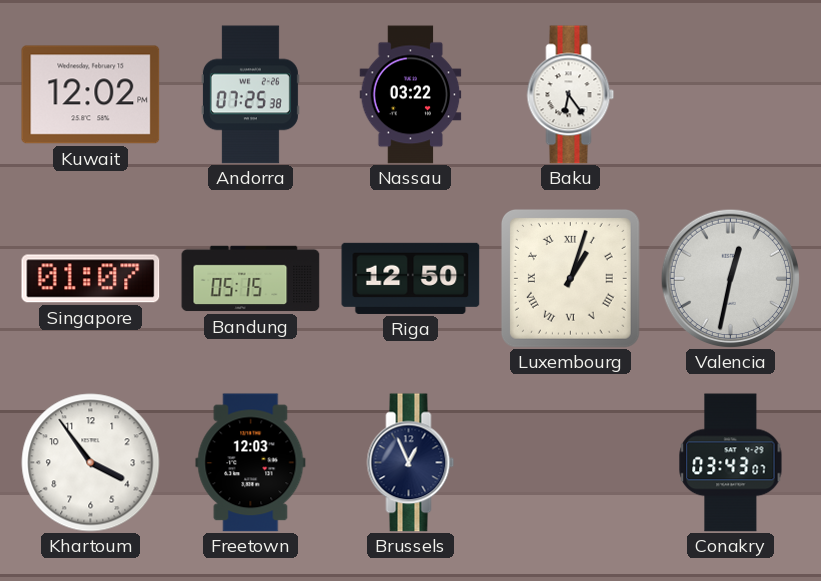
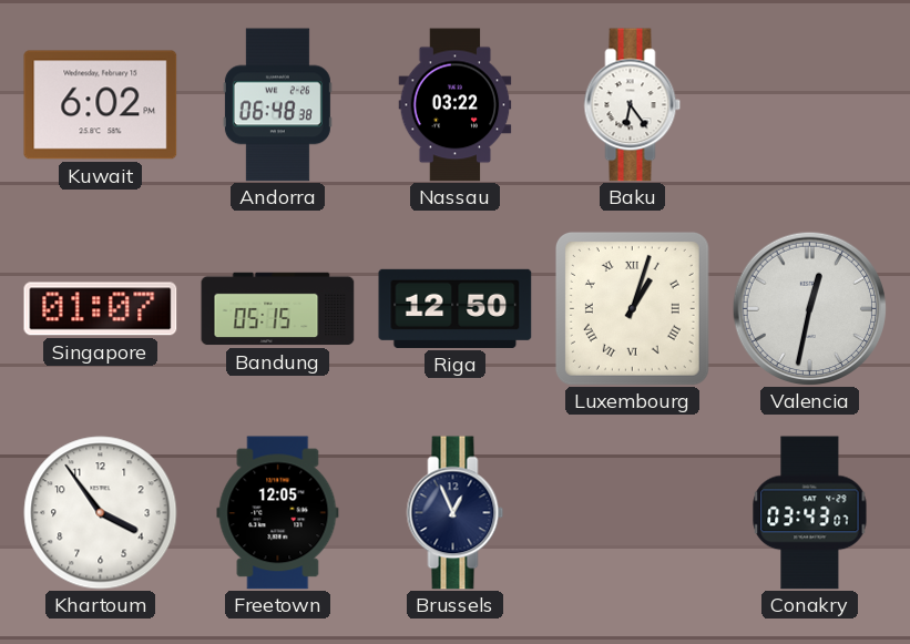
Kuwait: 12:02 -> 6:02
Andorra: 07:25 -> 06:48
Freetown: 12:03 -> 12:05
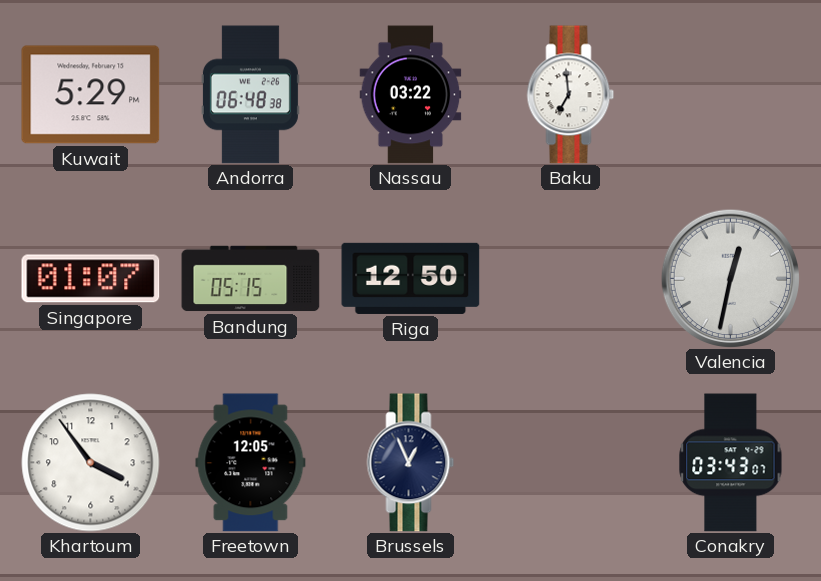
Kuwait: 6:02 -> 5:29
Baku: 6:24 -> 6:59
Luxembourg: 1:03 -> none
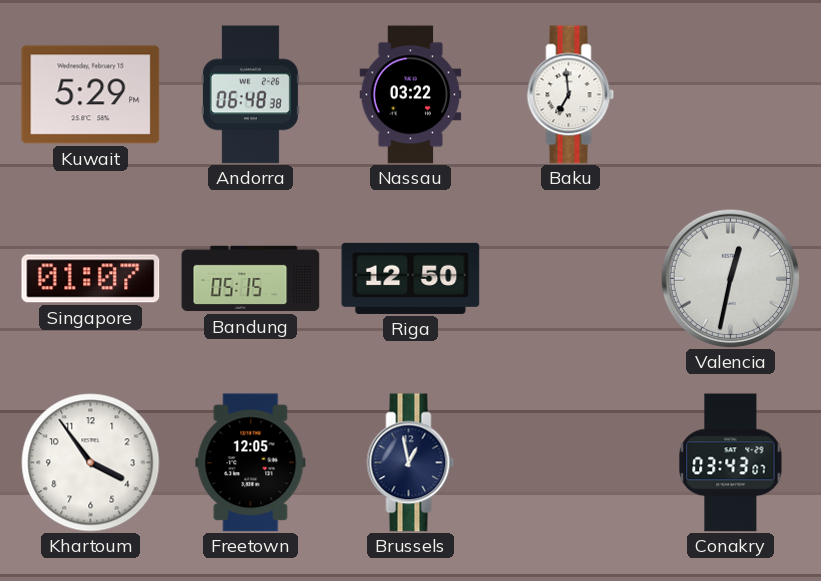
Brussels: 12:56 -> 12:58
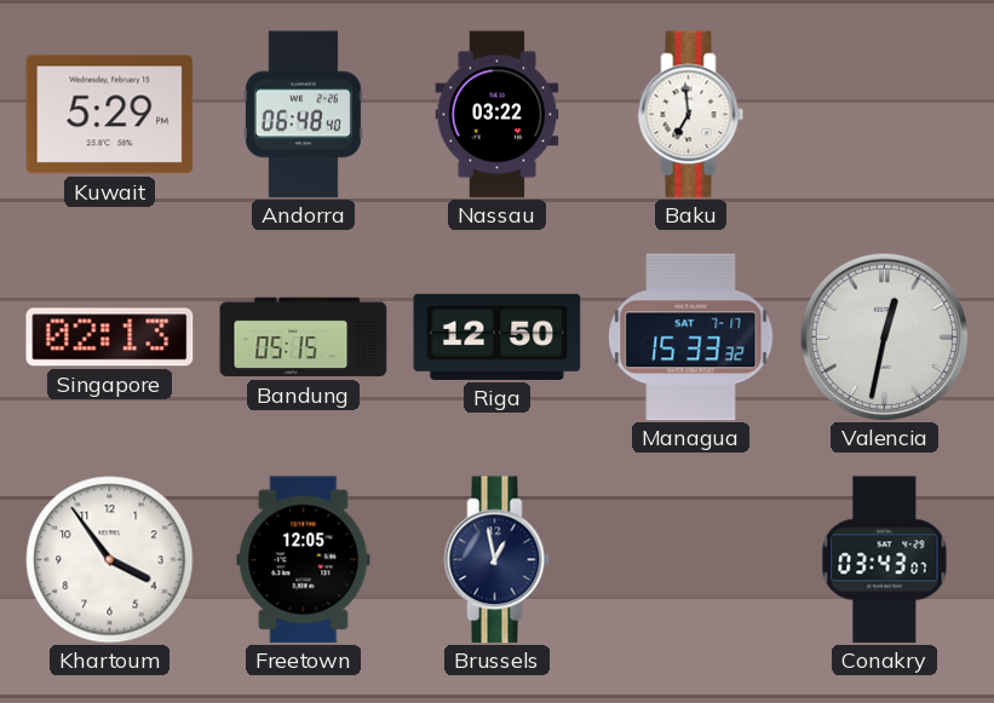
Andorra: 06:48:38 -> 06:48:40
Singapore: 01:07 -> 02:13
Managua: none -> 15:33
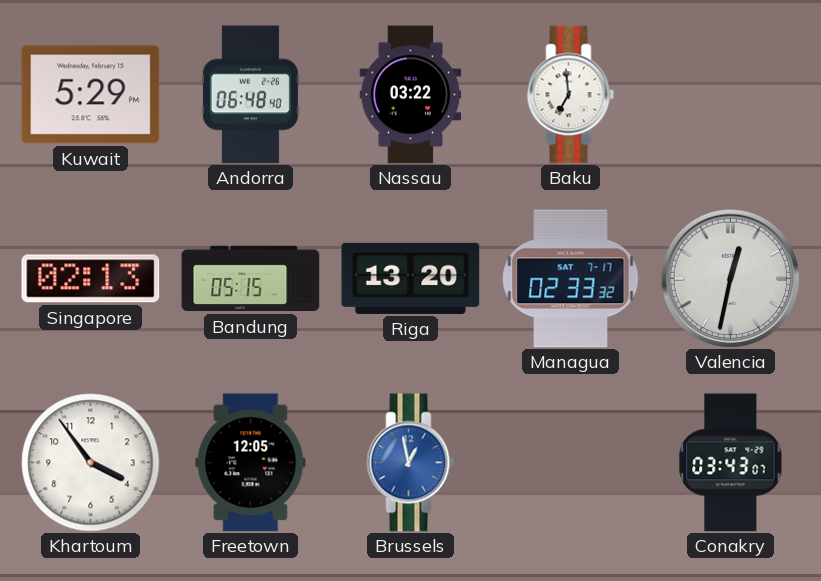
Riga: 12:50 -> 13:20
Managua: 15:33 -> 02:33
Brussels dial: navy -> blue
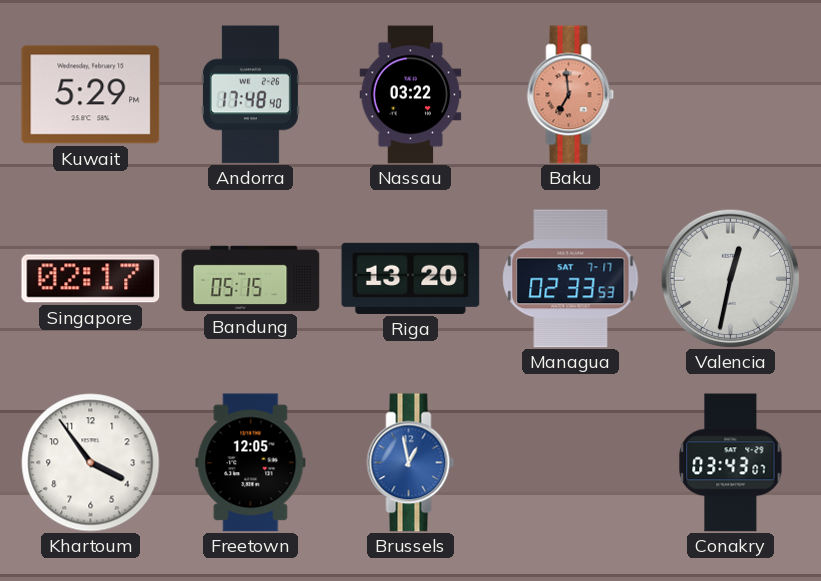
Andorra: 06:48 -> 17:48
Baku dial: white -> salmon
Singapore: 02:13 -> 02:17
Managua: 02:33:32 -> 02:33:53
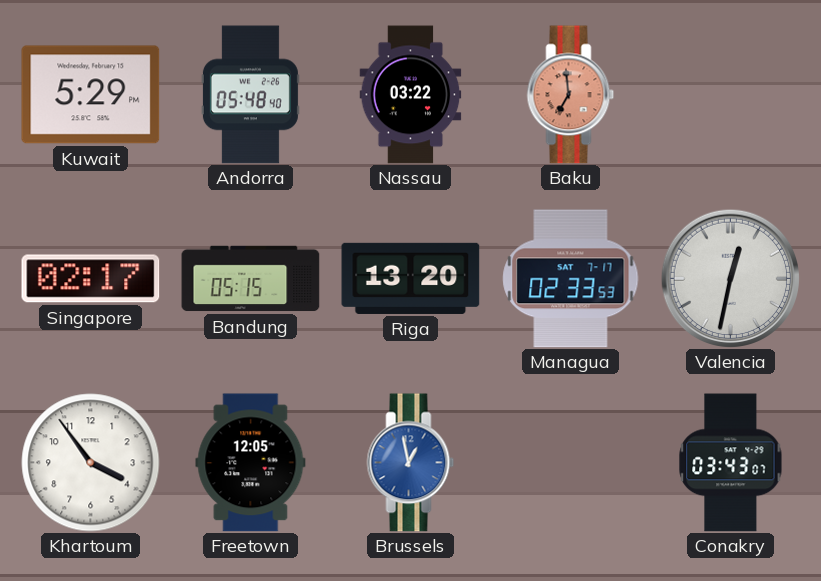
Andorra: 17:48 -> 05:48
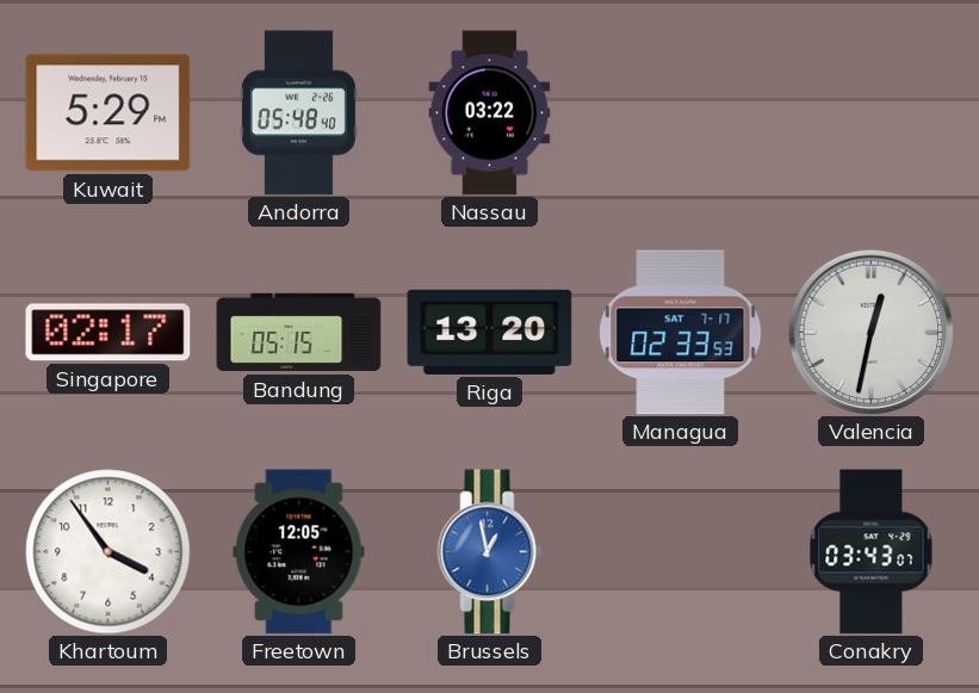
Baku: 6:59 -> none
